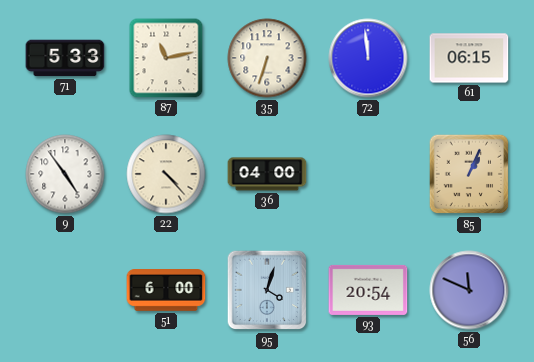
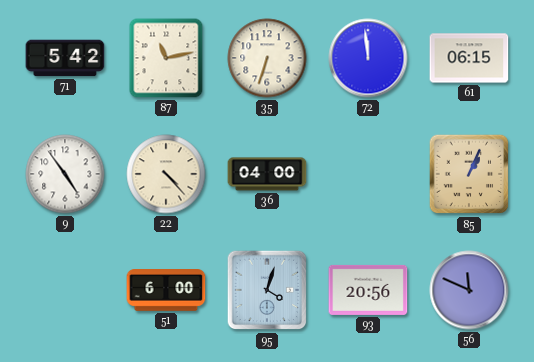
71: 5:33 -> 5:42
93: 20:54 -> 20:56
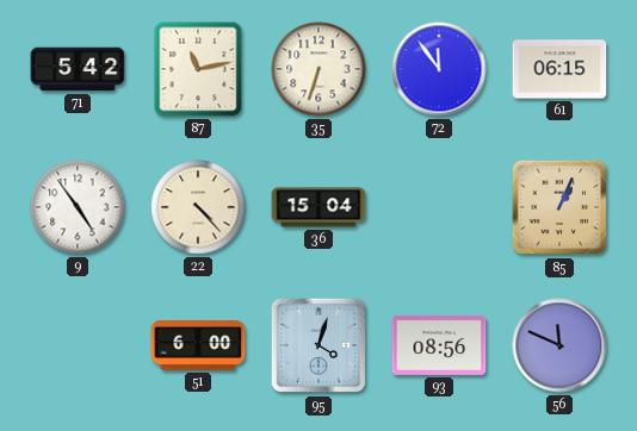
72: 11:59 -> 11:54
36: 04:00 -> 15:04
93: 20:56 -> 08:56
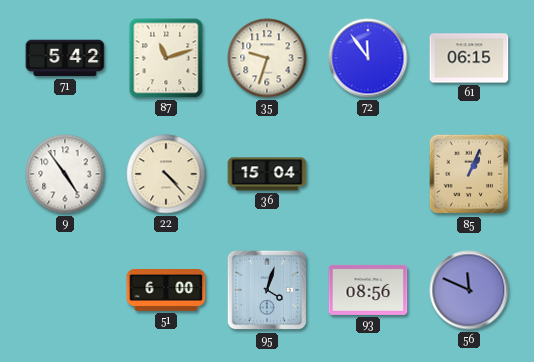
87: 11:13 -> 11:12
35: 6:33 -> 9:33
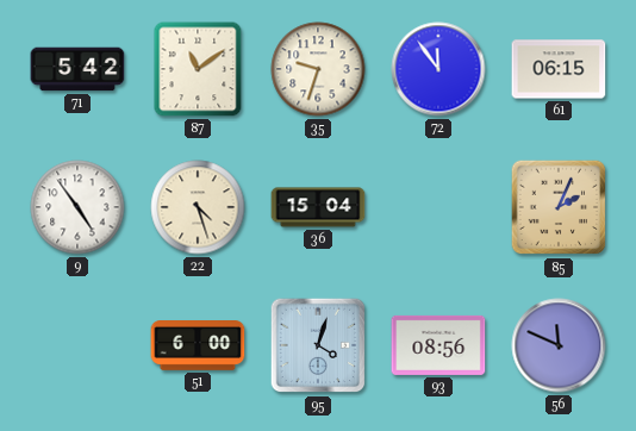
87: 11:12 -> 11:09
22: 4:23 -> 4:27
85: 1:04 -> 2:04
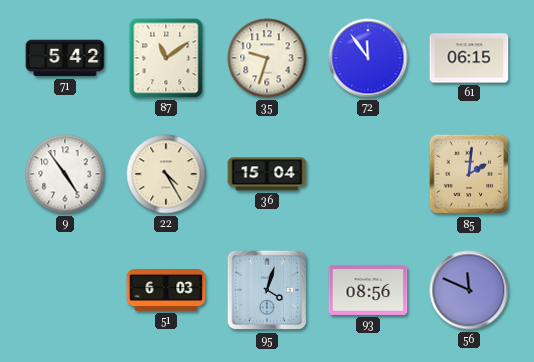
22: 4:27 -> 4:25
85: 2:04 -> 2:01
51: 6:00 -> 6:03
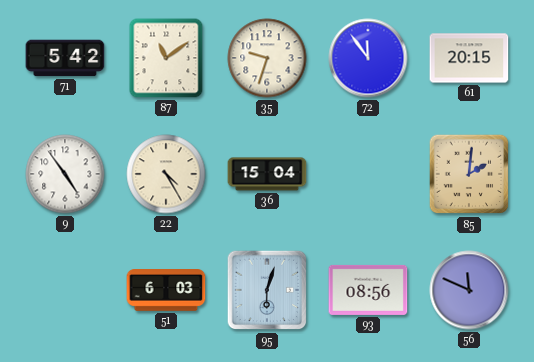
61: 06:15 -> 20:15
95: 4:03 -> 6:03
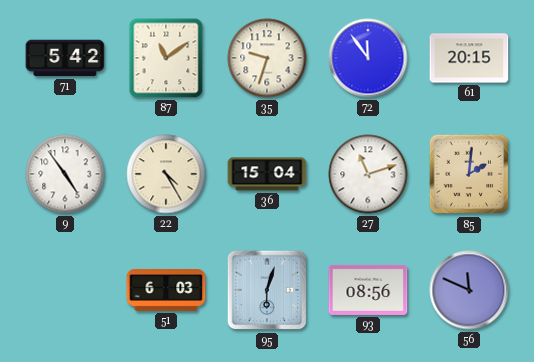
27: none -> 11:12
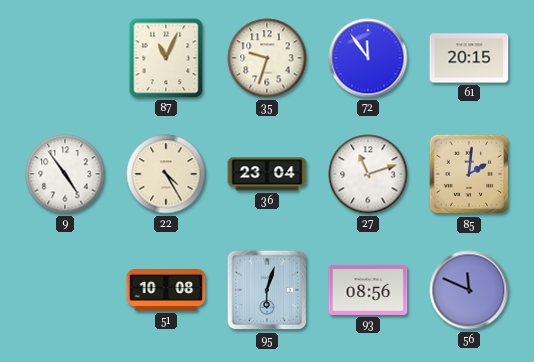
71: 5:42 -> none
87: 11:09 -> 11:04
36: 15:04 -> 23:04
51: 6:03 -> 10:08
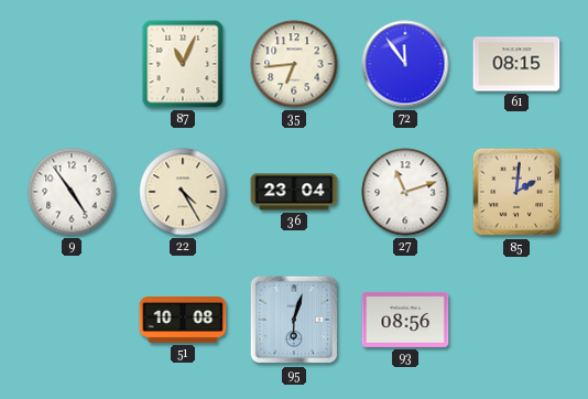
35: 9:33 -> 6:44
61: 20:15 -> 08:15
56: 11:49 -> none
